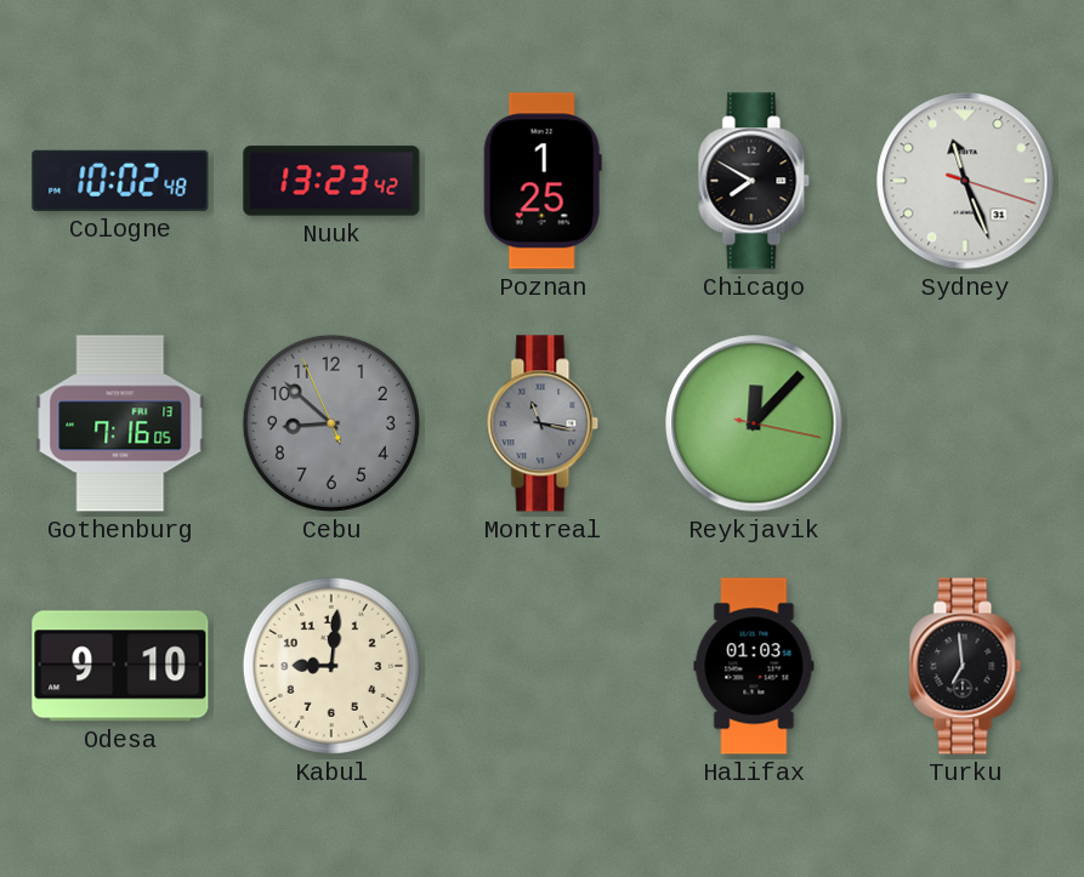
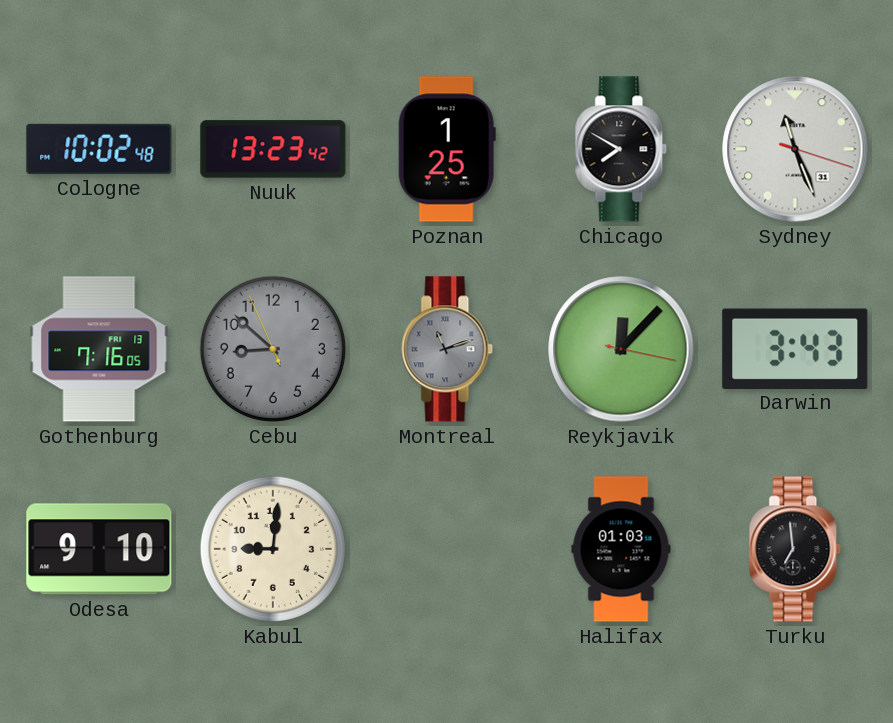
Montreal: 11:17 -> 11:12
Darwin: none -> 3:43
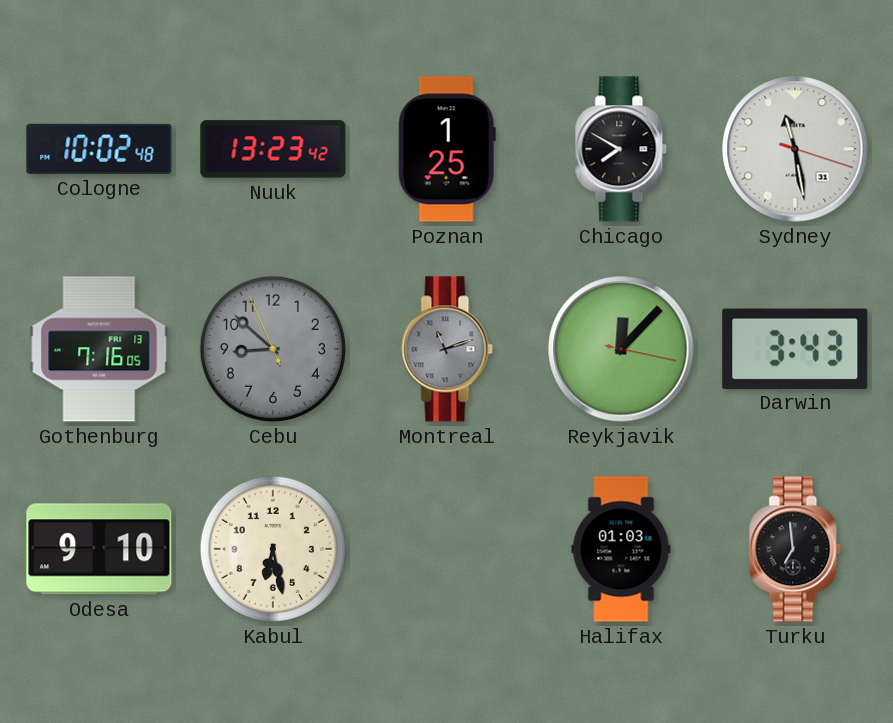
Sydney: 11:26 -> 11:28
Kabul: 9:01 -> 6:28
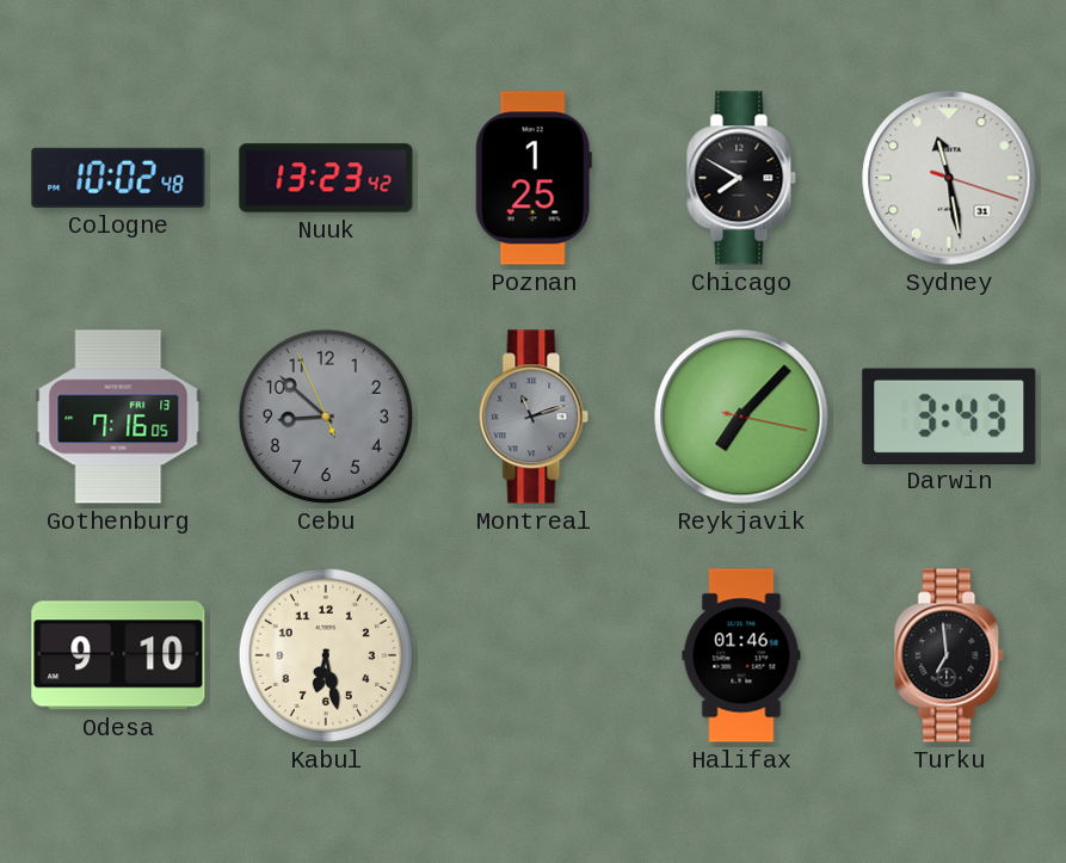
Reykjavik: 12:07 -> 7:07
Halifax: 01:03 -> 01:46
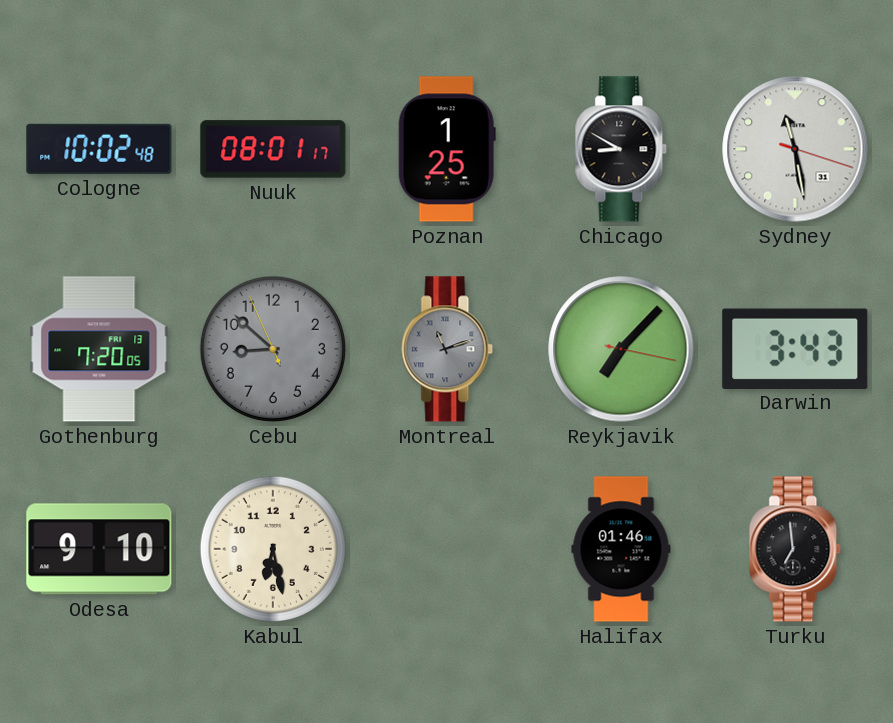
Nuuk: 13:23 -> 08:01
Chicago: 7:50 -> 8:50
Gothenburg: 7:16 -> 7:20
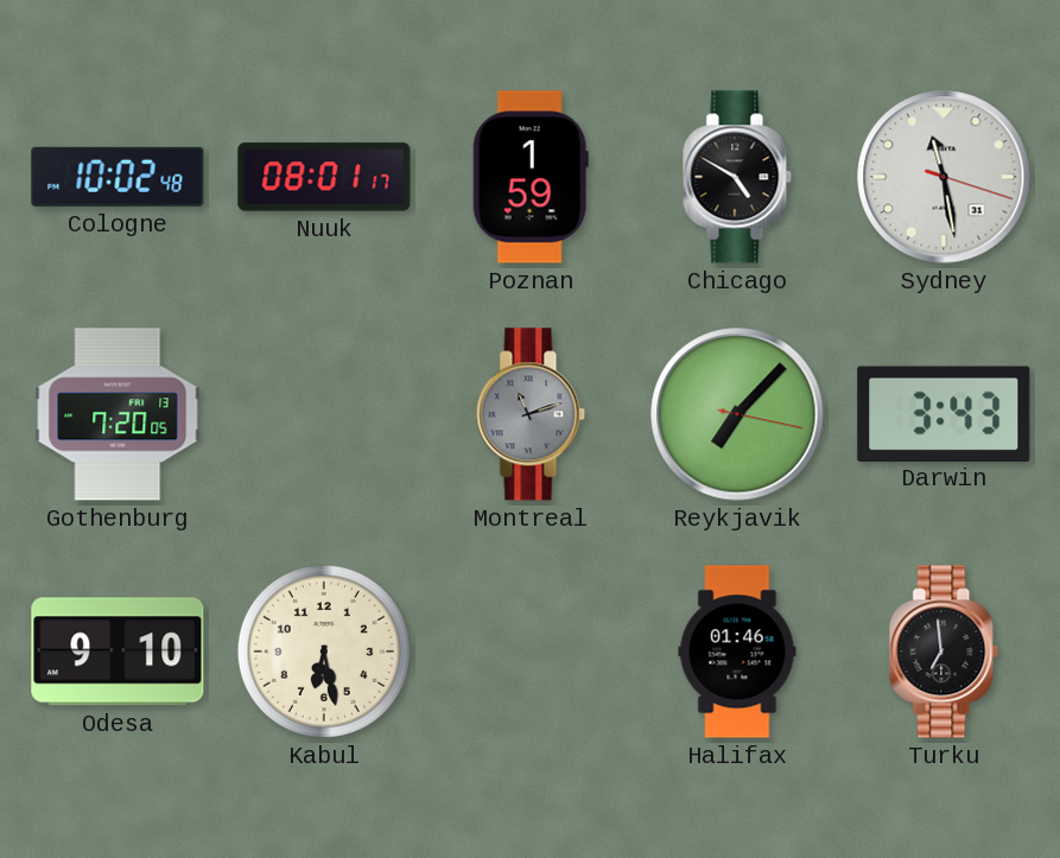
Poznan: 1:25 -> 1:59
Chicago: 8:50 -> 4:50
Cebu: 8:51 -> none
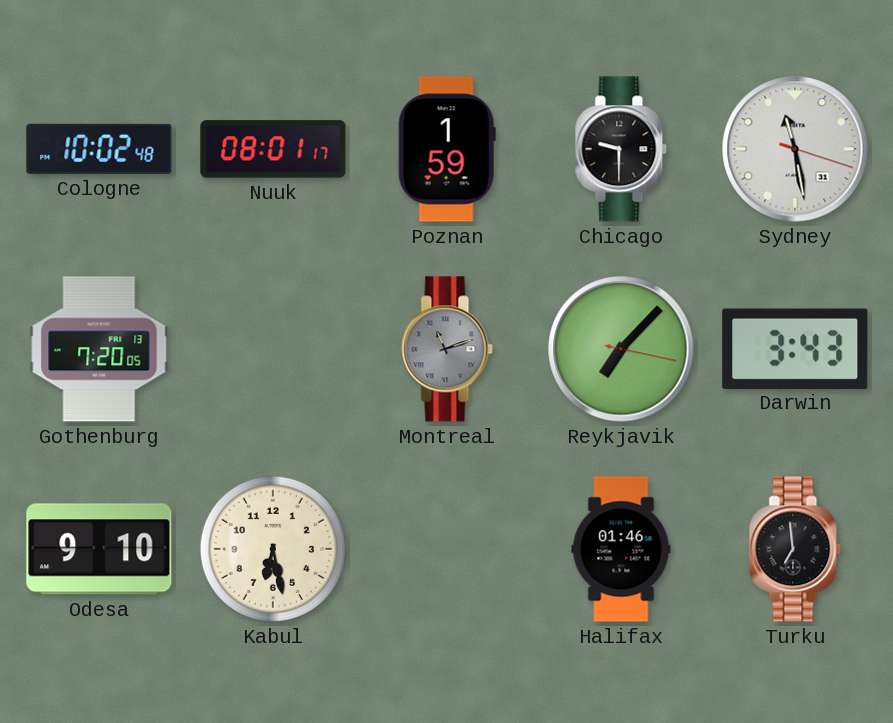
Chicago: 4:50 -> 9:30
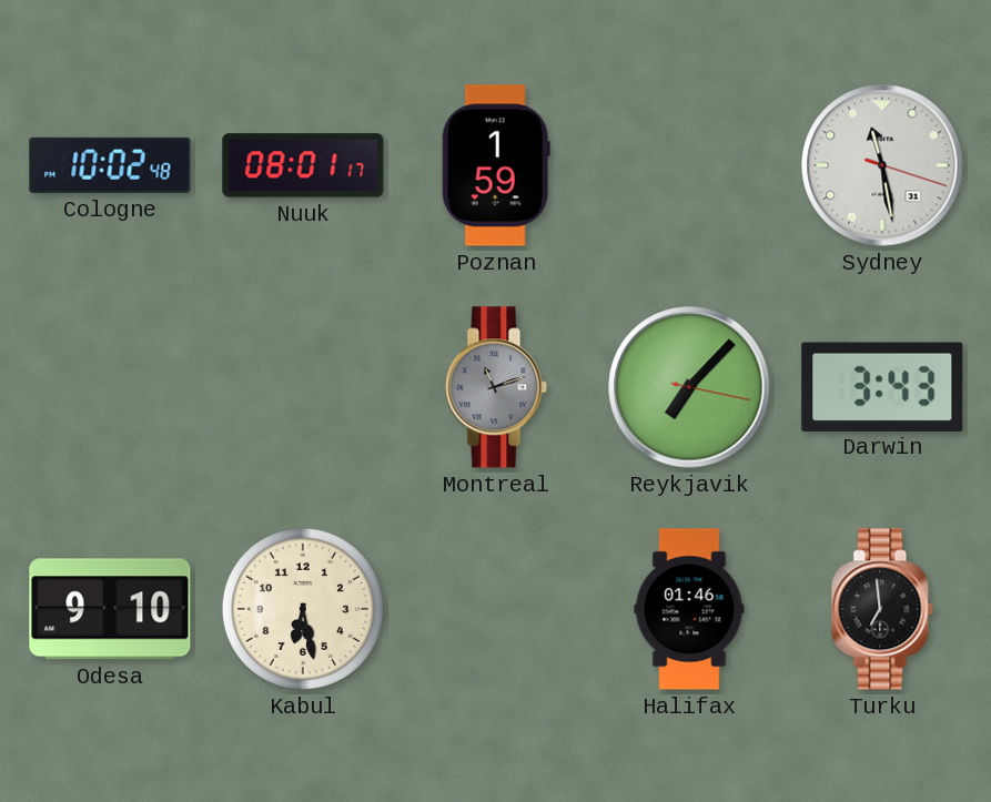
Chicago: 9:30 -> none
Gothenburg: 7:20 -> none
